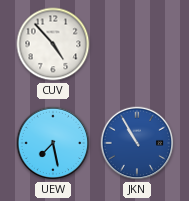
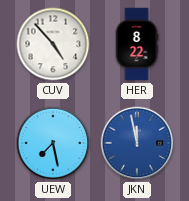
HER: none -> 8:22
JKN: 10:55 -> 11:58
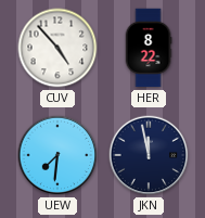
UEW: 7:28 -> 7:31
JKN dial: blue -> navy
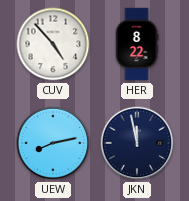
UEW: 7:31 -> 8:13
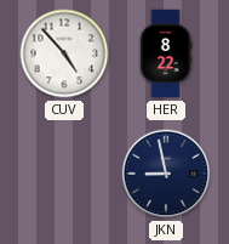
UEW: 8:13 -> none
JKN: 11:58 -> 8:58
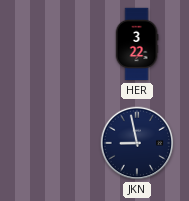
CUV: 4:53 -> none
HER: 8:22 -> 3:22
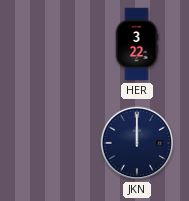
JKN: 8:58 -> 12:00
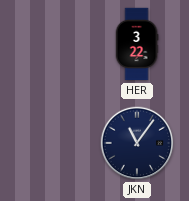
JKN: 12:00 -> 11:06
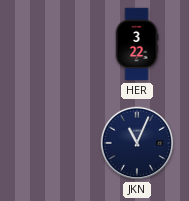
JKN: 11:06 -> 11:04
